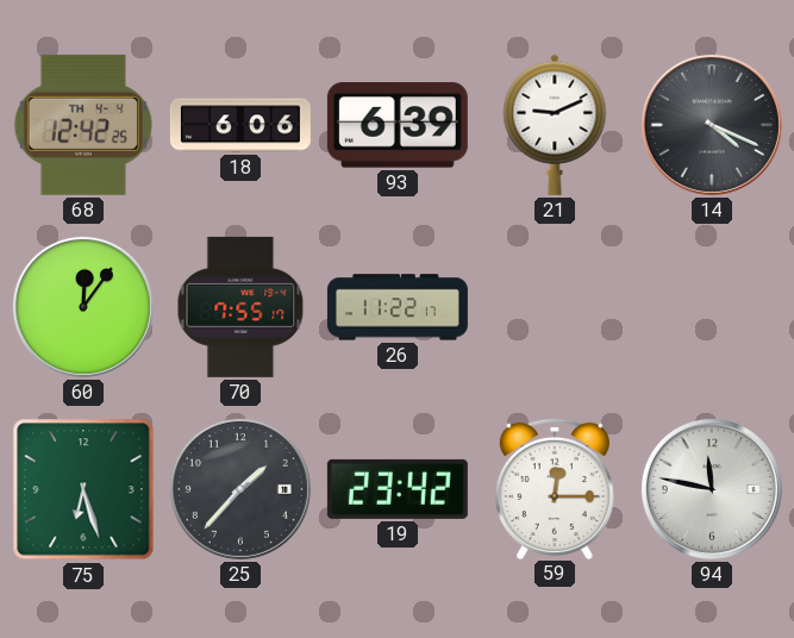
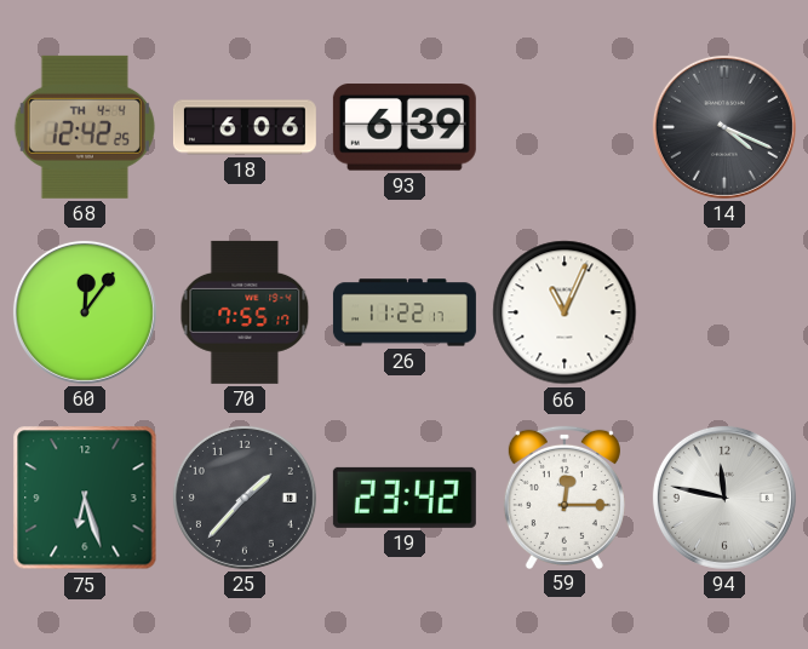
21: 9:11 -> none
66: none -> 11:04
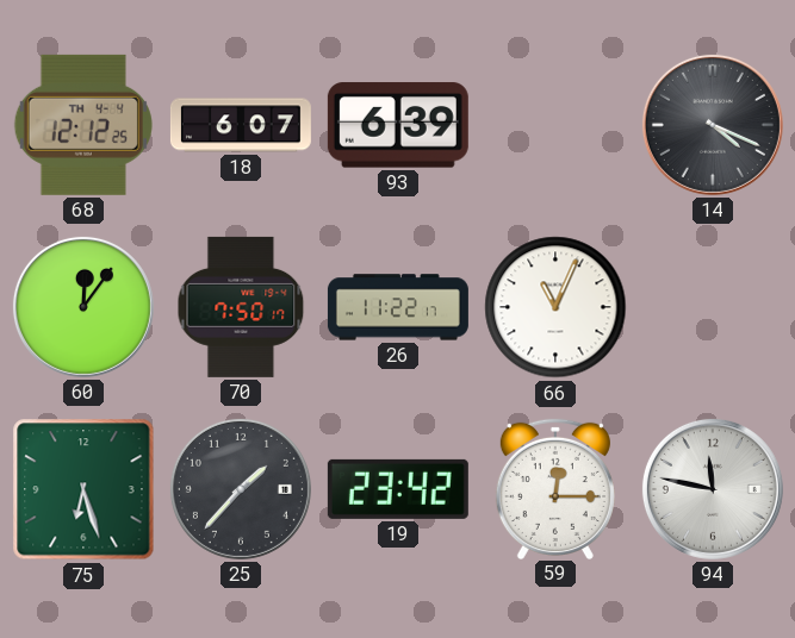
68: 12:42 -> 12:12
18: 6:06 -> 6:07
70: 7:55 -> 7:50
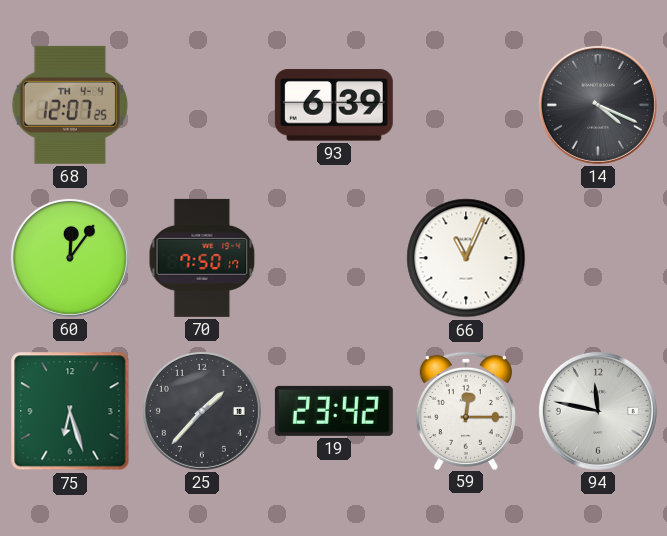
68: 12:12 -> 12:07
18: 6:07 -> none
26: 11:22 -> none
